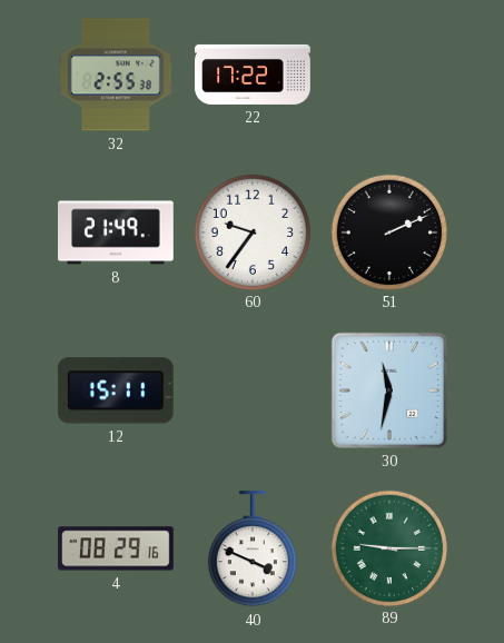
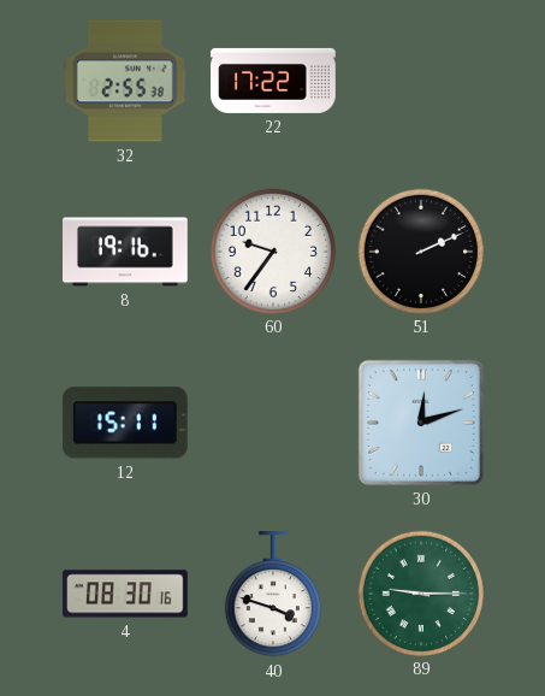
8: 21:49 -> 19:16
30: 11:32 -> 12:12
4: 08:29 -> 08:30
40: 3:49 -> 3:48
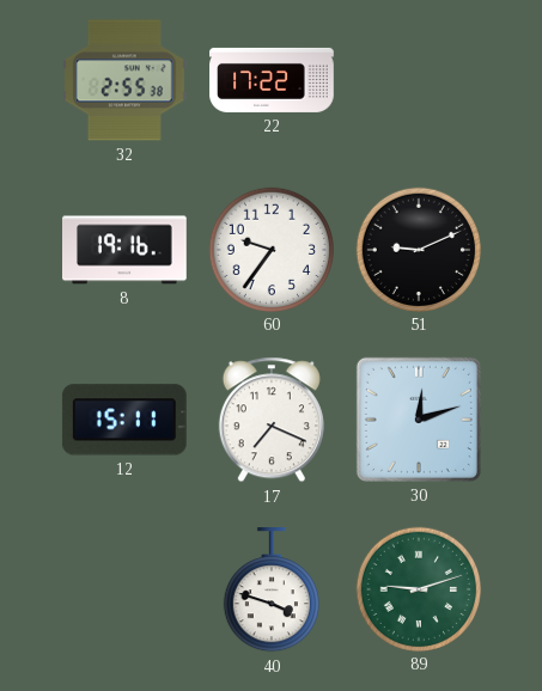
51: 2:11 -> 9:11
17: none -> 7:19
4: 08:30 -> none
89: 9:15 -> 9:12
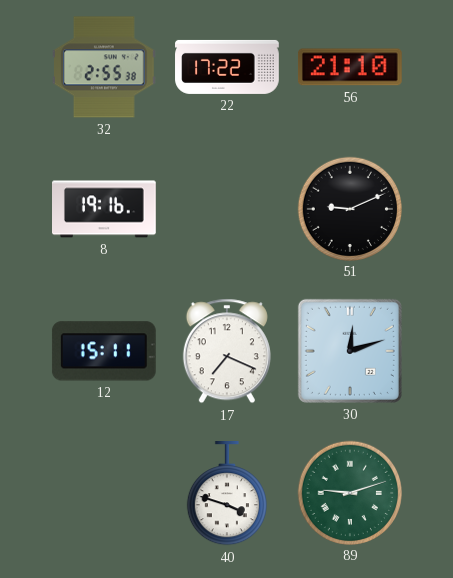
56: none -> 21:10
60: 9:36 -> none
